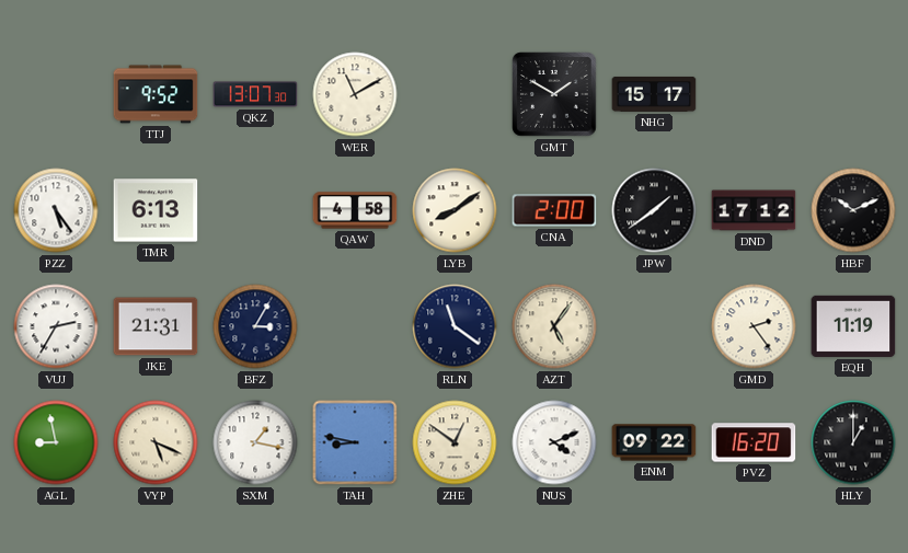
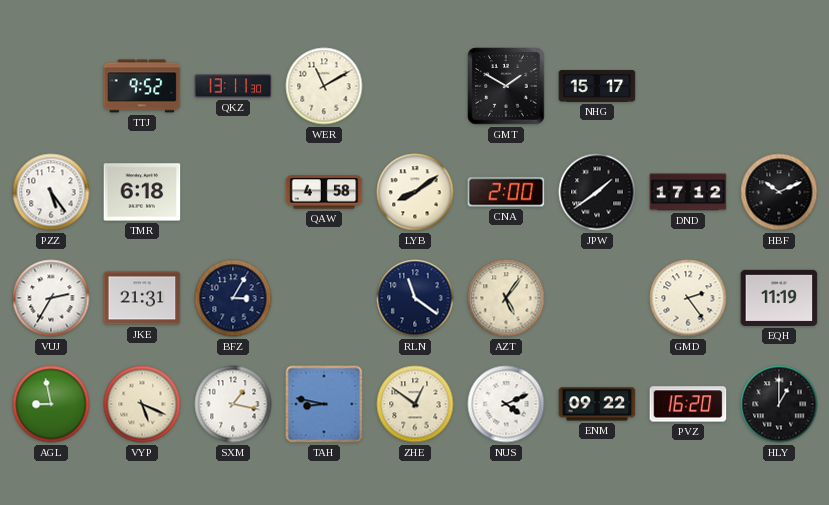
QKZ: 13:07 -> 13:11
TMR: 6:13 -> 6:18
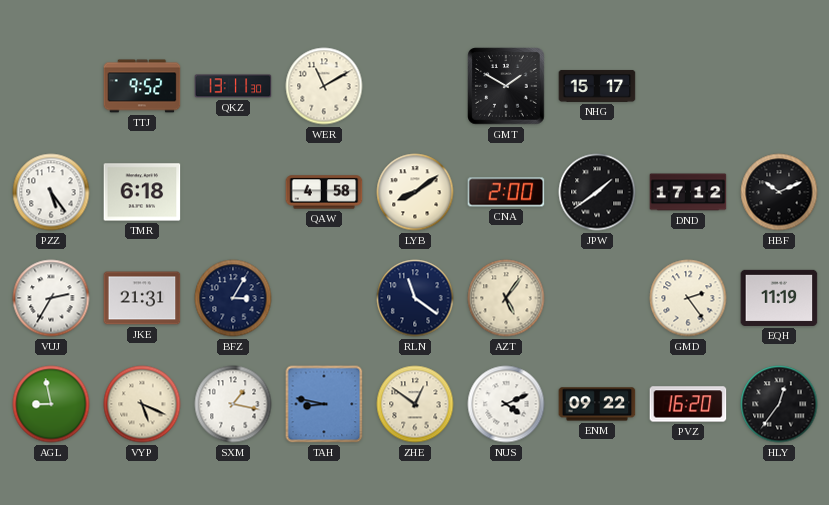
HLY: 1:00 -> 12:36
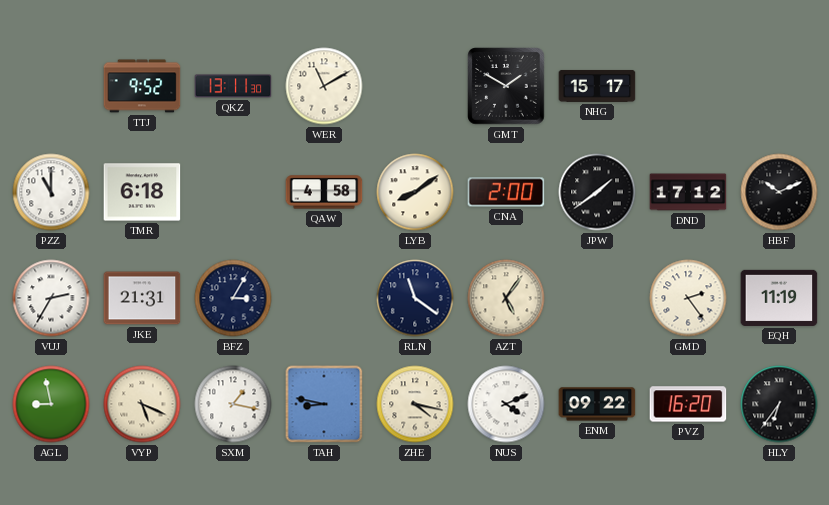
PZZ: 5:24 -> 11:00
ZHE: 12:51 -> 4:17
HLY: 12:36 -> 6:36
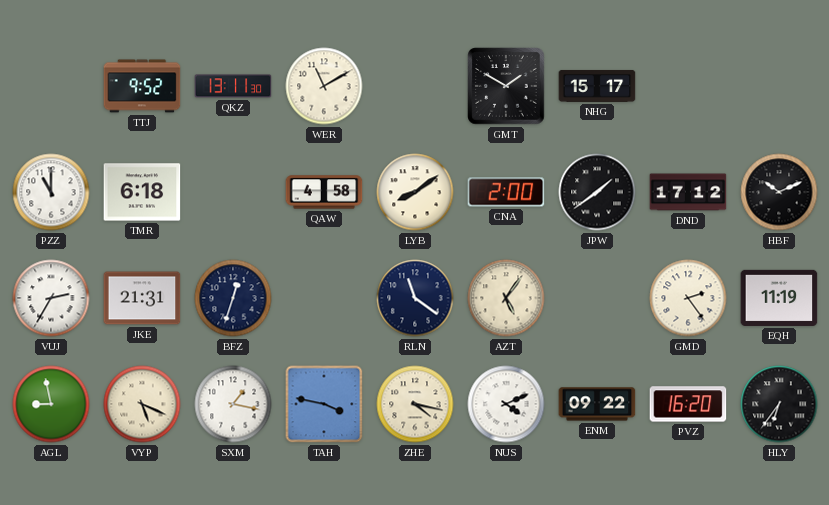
BFZ: 3:05 -> 12:33
TAH: 8:47 -> 3:47
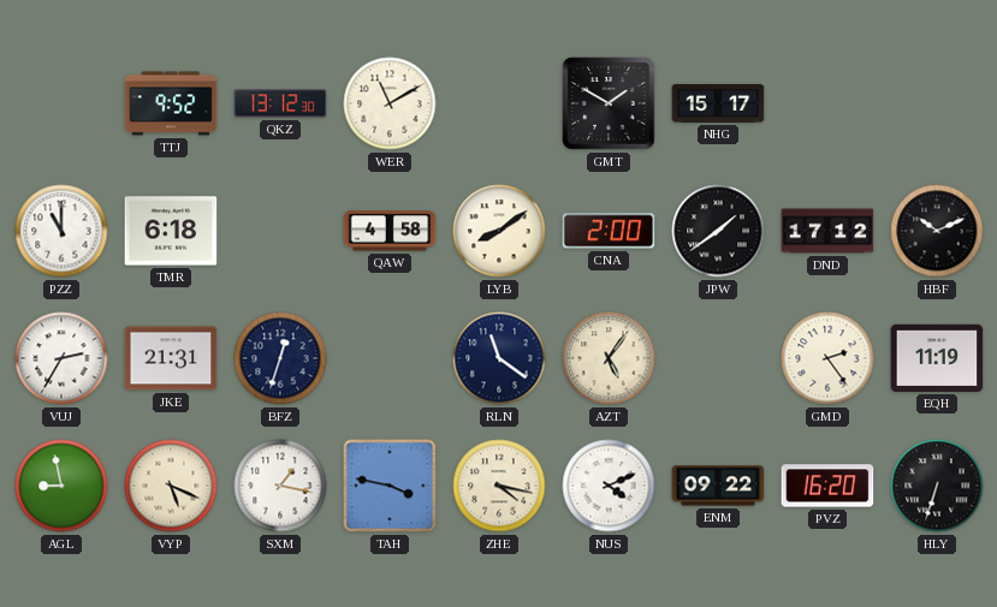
QKZ: 13:11 -> 13:12
HLY: 6:36 -> 6:33
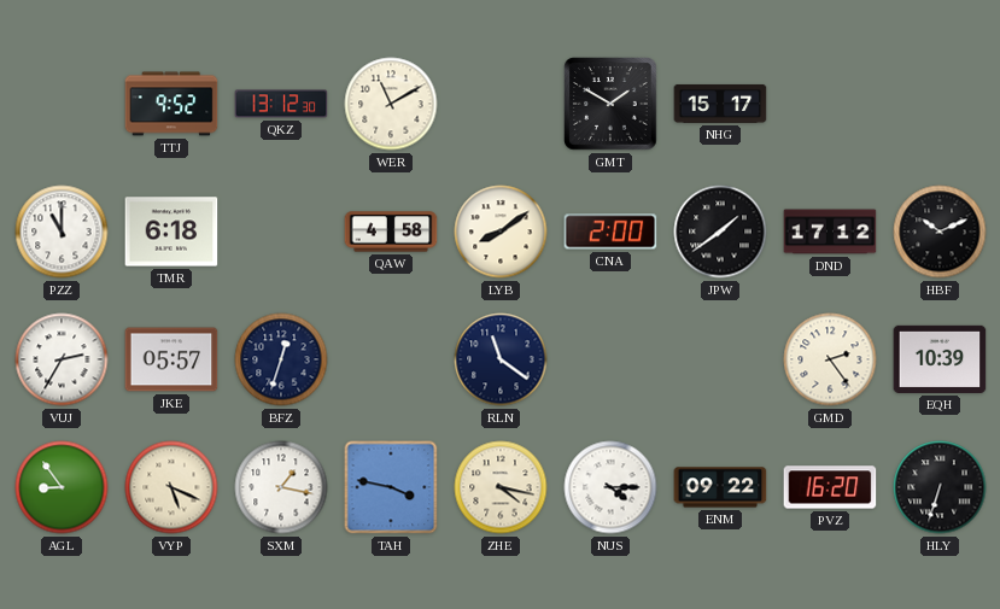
JKE: 21:31 -> 05:57
AZT: 5:06 -> none
EQH: 11:19 -> 10:39
AGL: 8:58 -> 8:54
NUS: 4:11 -> 4:15
